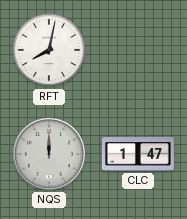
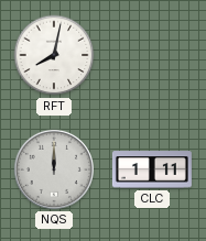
CLC: 1:47 -> 1:11
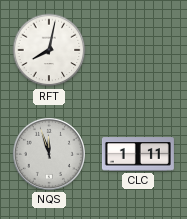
NQS: 12:00 -> 11:57
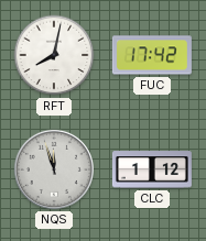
FUC: none -> 17:42
CLC: 1:11 -> 1:12
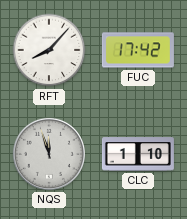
RFT: 8:02 -> 8:07
CLC: 1:12 -> 1:10
